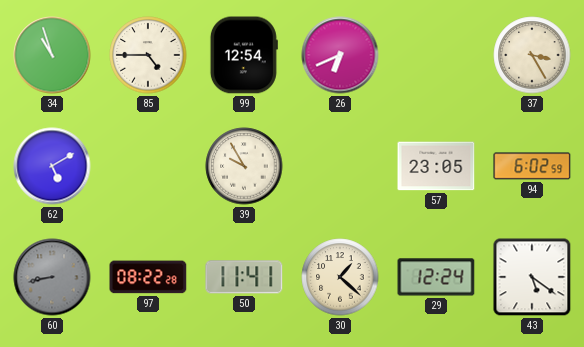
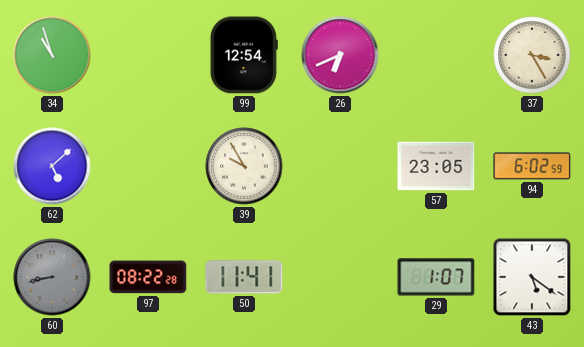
85: 4:45 -> none
62: 5:10 -> 5:08
30: 1:22 -> none
29: 12:24 -> 1:07
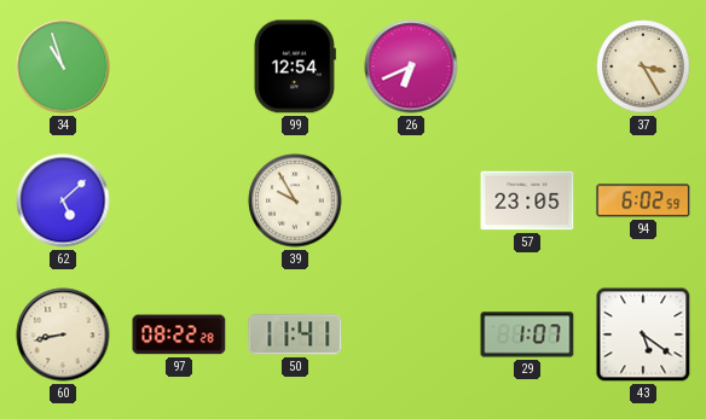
60 dial: grey -> cream
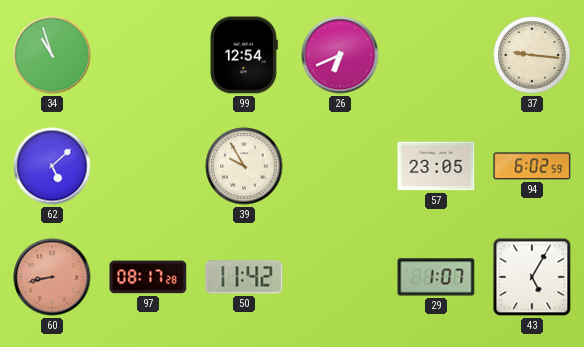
37: 3:25 -> 9:16
60 dial: cream -> salmon
97: 08:22 -> 08:17
50: 11:41 -> 11:42
43: 5:21 -> 5:05
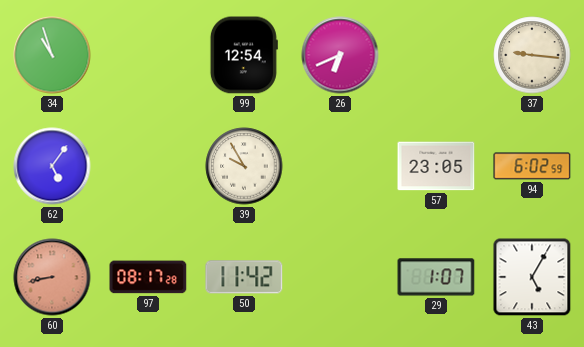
62: 5:08 -> 5:06
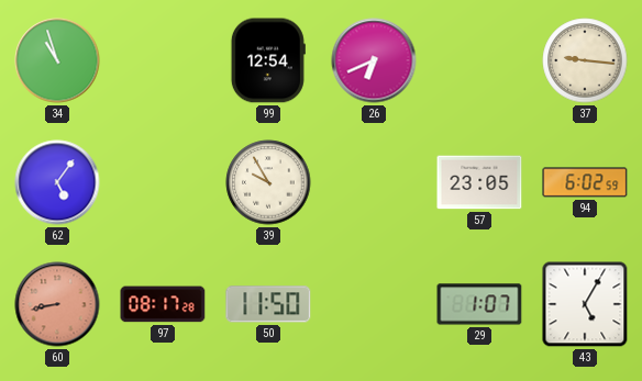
50: 11:42 -> 11:50
